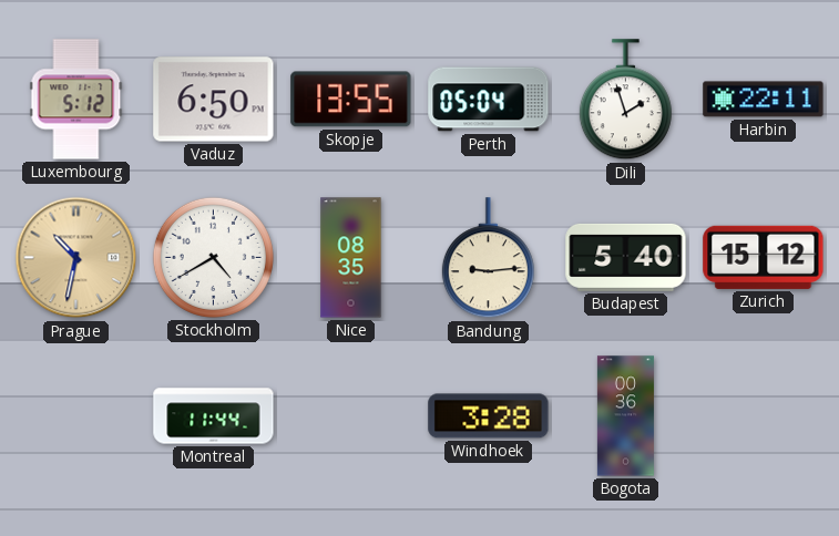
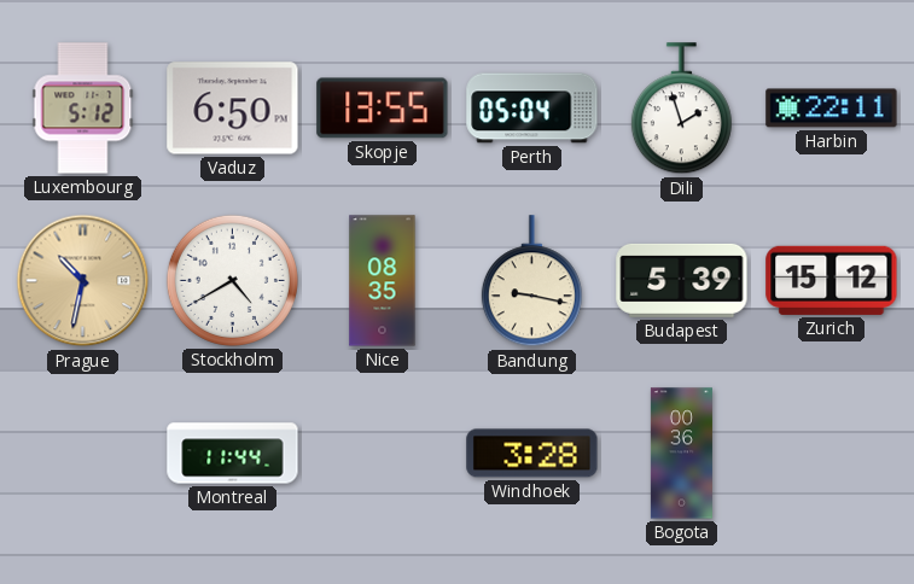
Bandung: 9:14 -> 9:17
Budapest: 5:40 -> 5:39
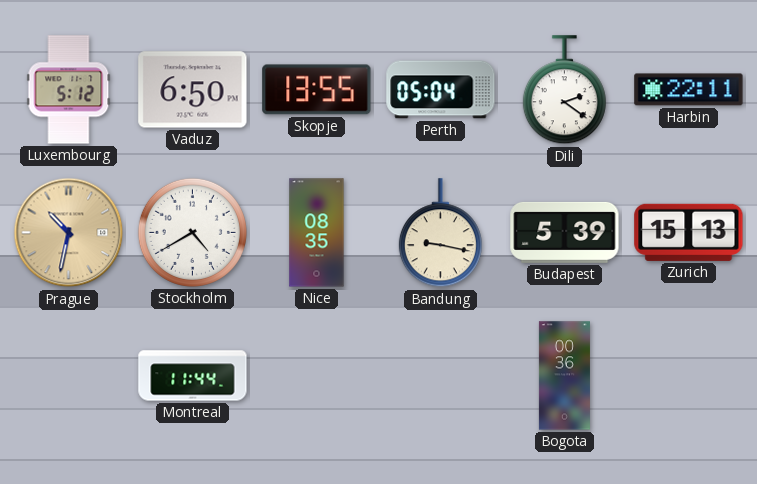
Dili: 1:57 -> 2:21
Zurich: 15:12 -> 15:13
Windhoek: 3:28 -> none
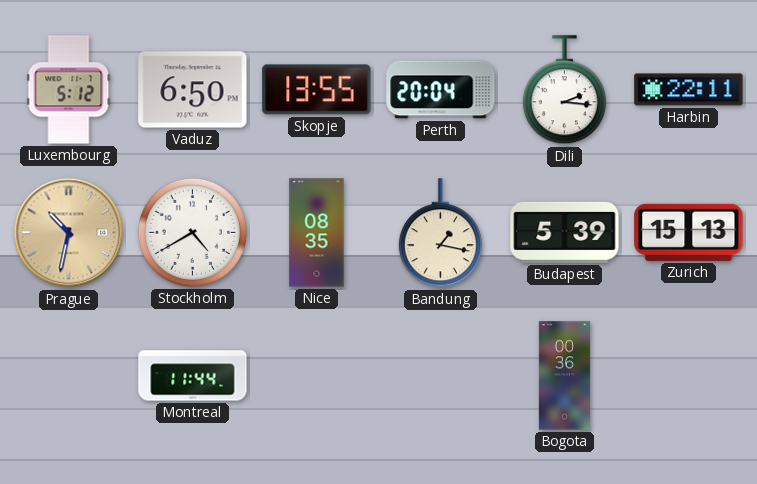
Perth: 05:04 -> 20:04
Dili: 2:21 -> 2:16
Bandung: 9:17 -> 1:17
